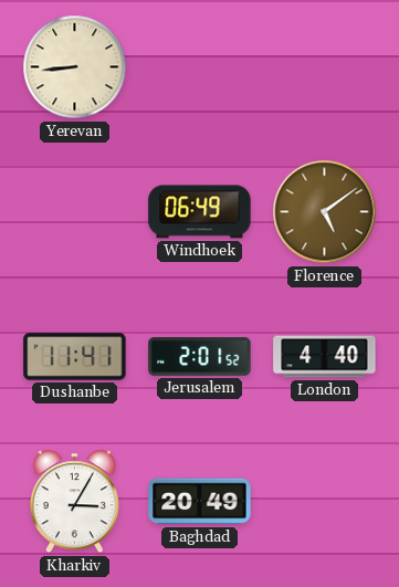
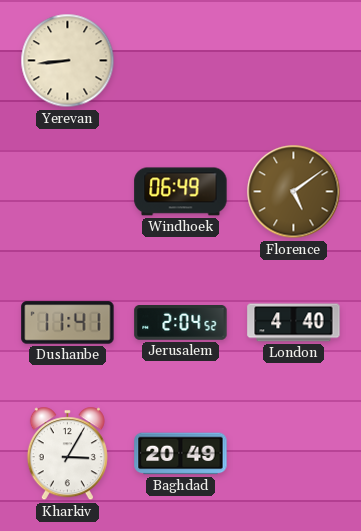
Jerusalem: 2:01 -> 2:04
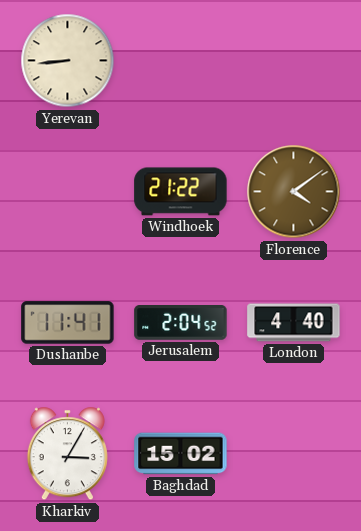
Windhoek: 06:49 -> 21:22
Florence: 5:09 -> 4:09
Baghdad: 20:49 -> 15:02
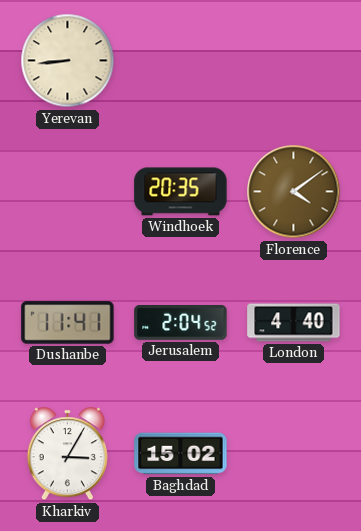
Windhoek: 21:22 -> 20:35
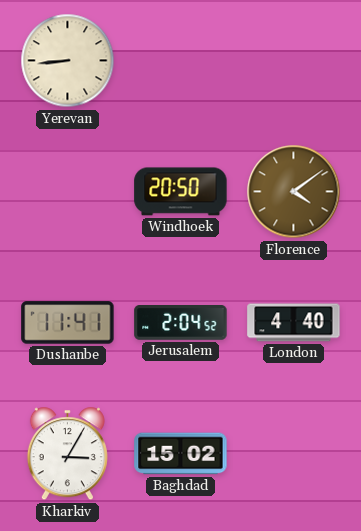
Windhoek: 20:35 -> 20:50
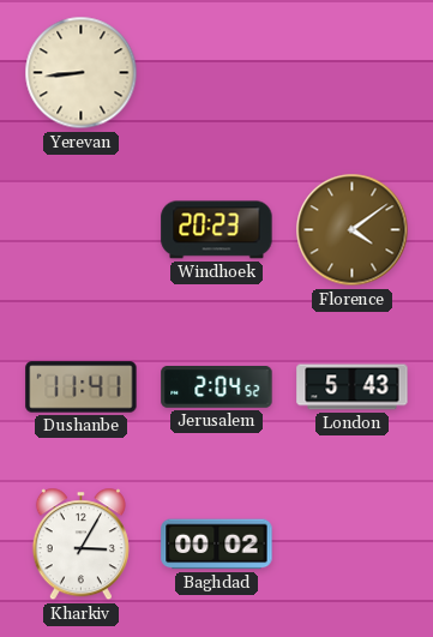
Windhoek: 20:50 -> 20:23
London: 4:40 -> 5:43
Baghdad: 15:02 -> 00:02
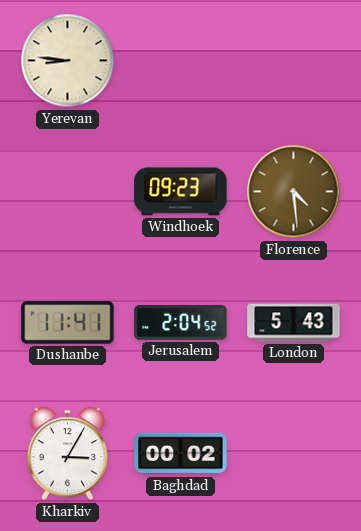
Yerevan: 8:44 -> 8:46
Windhoek: 20:23 -> 09:23
Florence: 4:09 -> 4:29
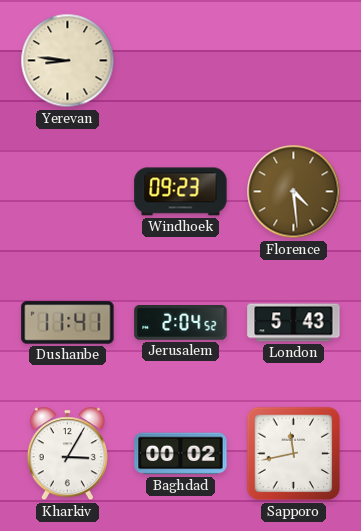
Sapporo: none -> 11:43
